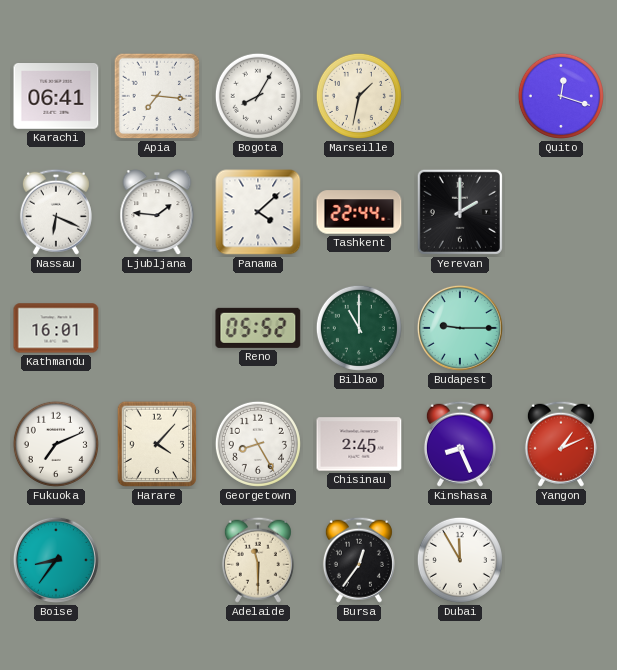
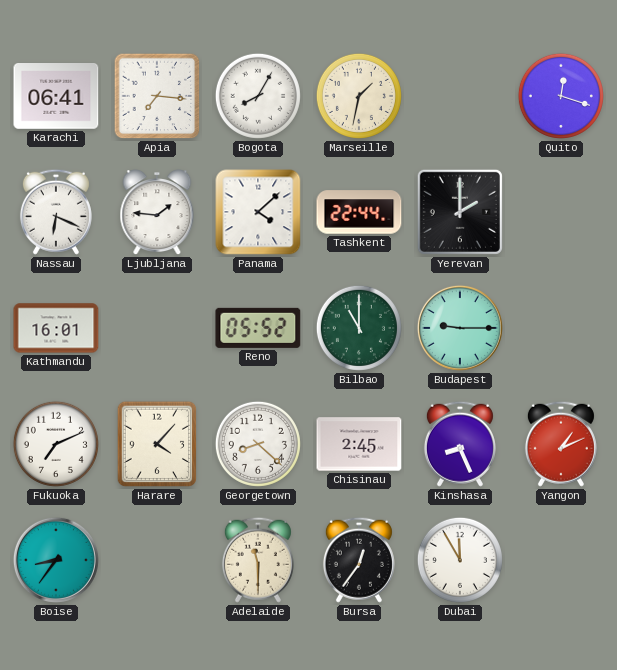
Georgetown: 8:25 -> 8:22
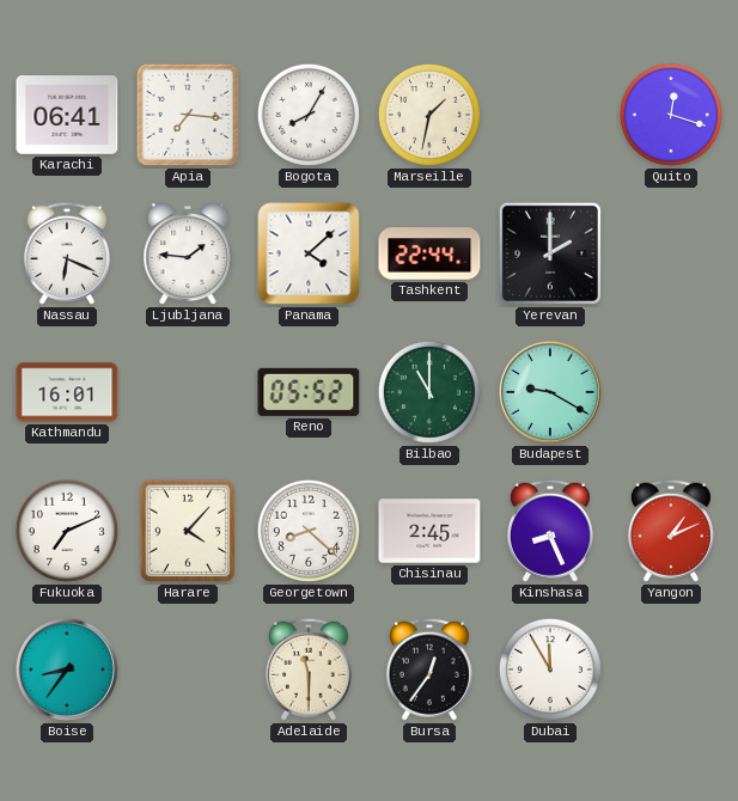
Budapest: 9:15 -> 9:20
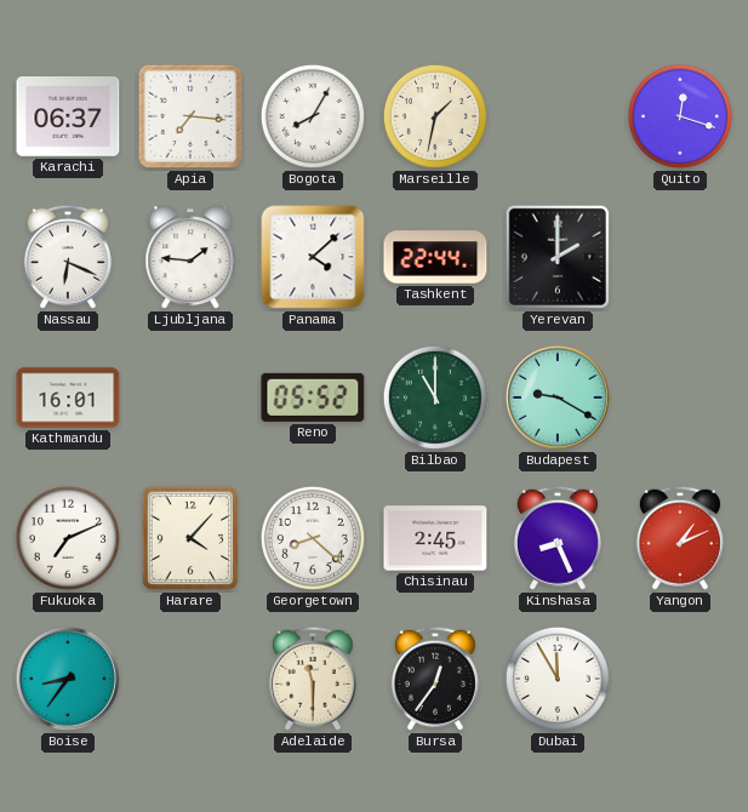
Karachi: 06:41 -> 06:37
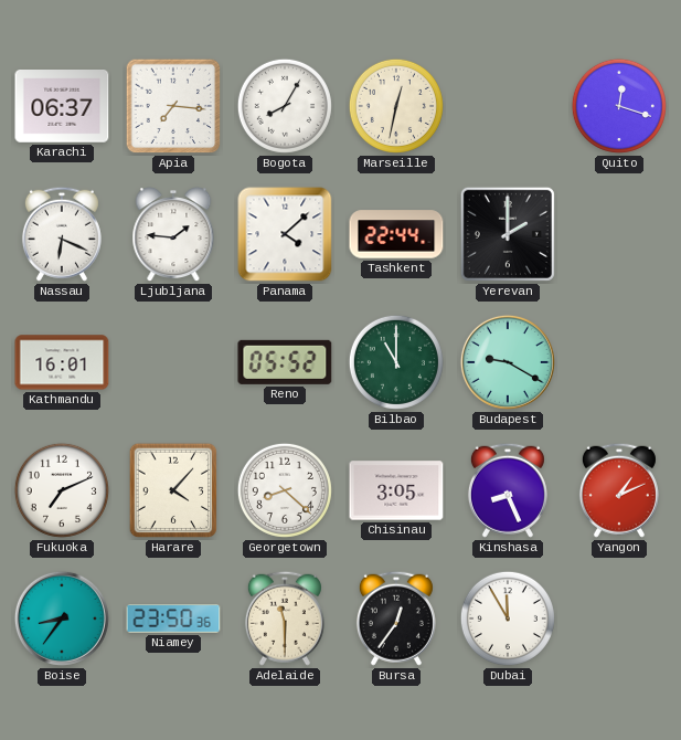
Marseille: 1:32 -> 12:32
Chisinau: 2:45 -> 3:05
Niamey: none -> 23:50
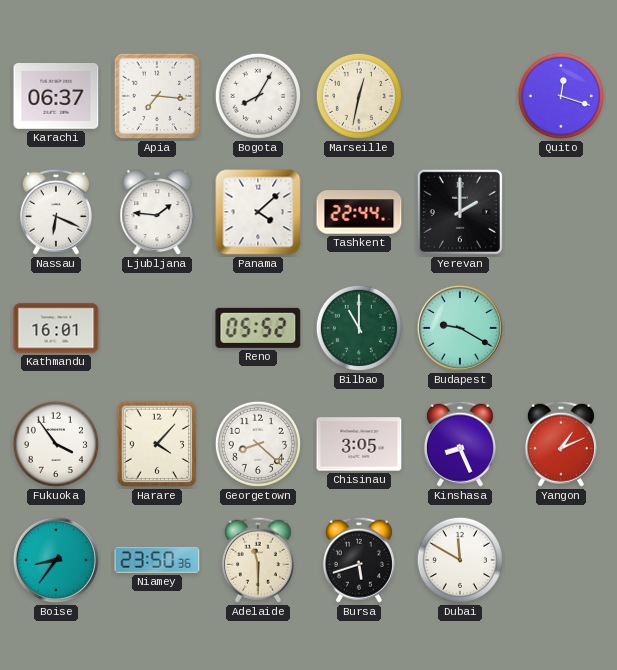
Fukuoka: 7:11 -> 3:54
Bursa: 12:36 -> 5:42
Dubai: 11:55 -> 11:50
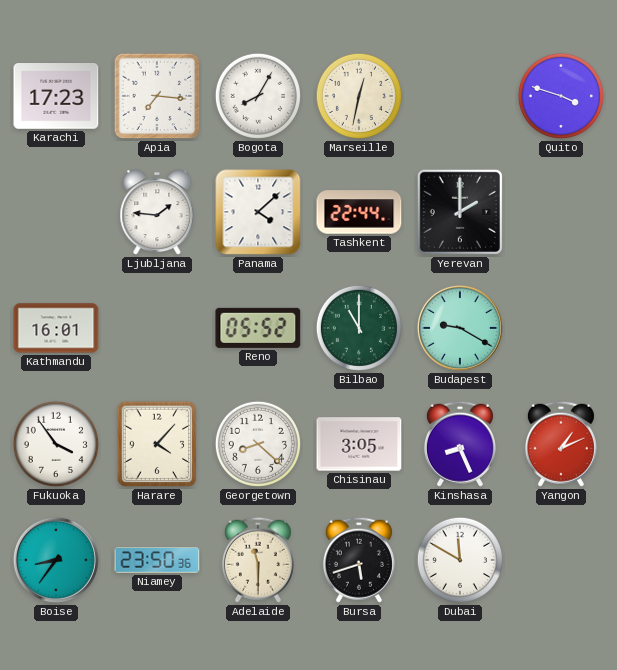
Karachi: 06:37 -> 17:23
Quito: 12:18 -> 3:48
Nassau: 6:19 -> none
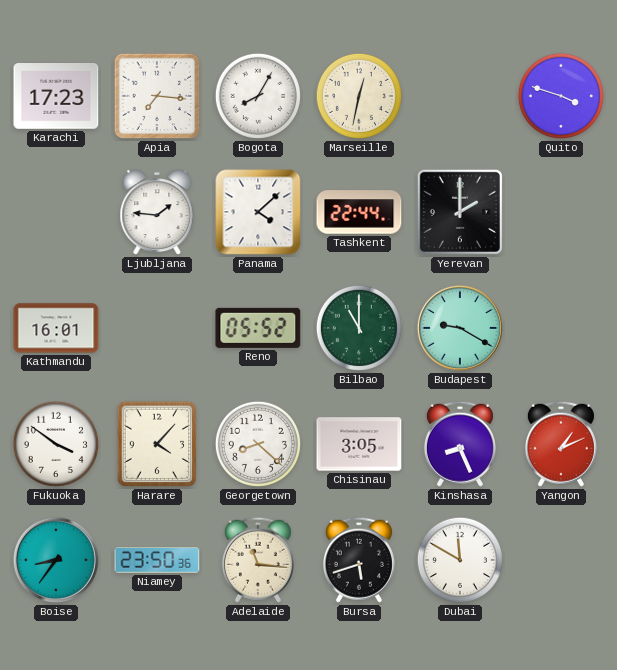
Fukuoka: 3:54 -> 3:51
Adelaide: 11:30 -> 11:16
